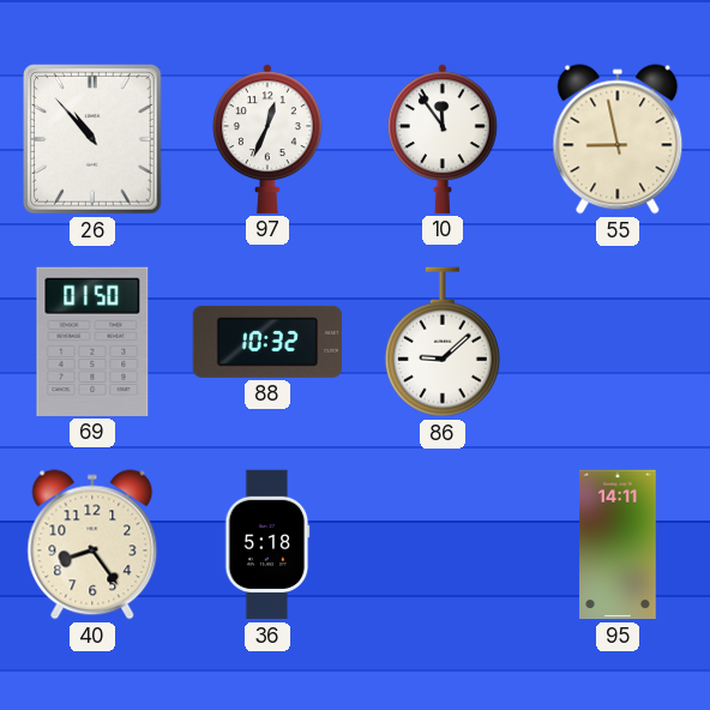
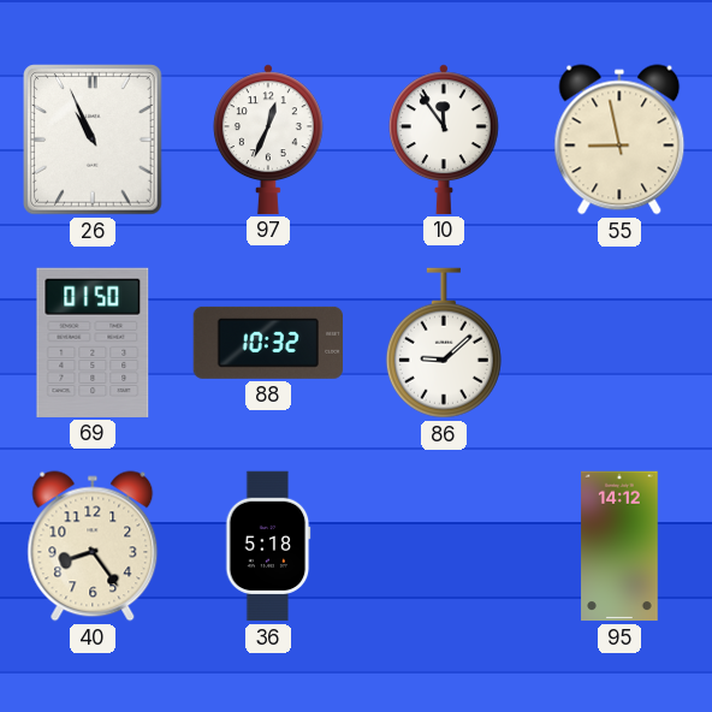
26: 10:53 -> 10:56
95: 14:11 -> 14:12
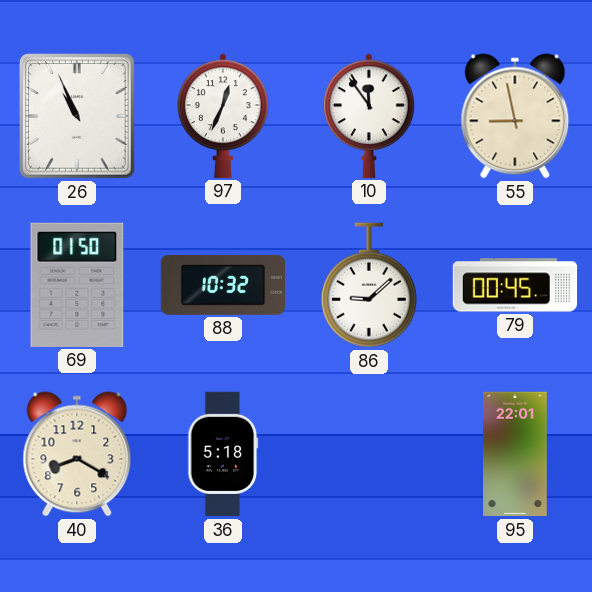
79: none -> 00:45
40: 8:24 -> 8:20
95: 14:12 -> 22:01
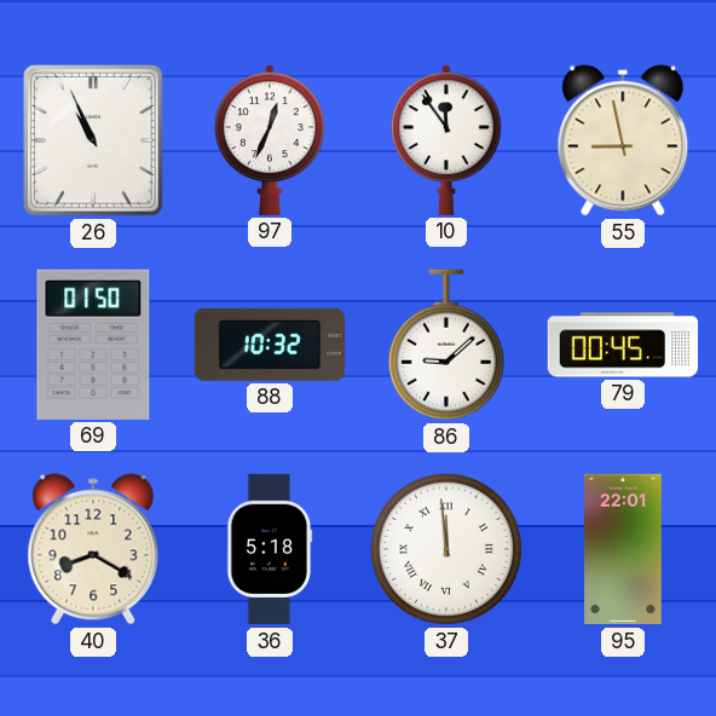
37: none -> 11:59
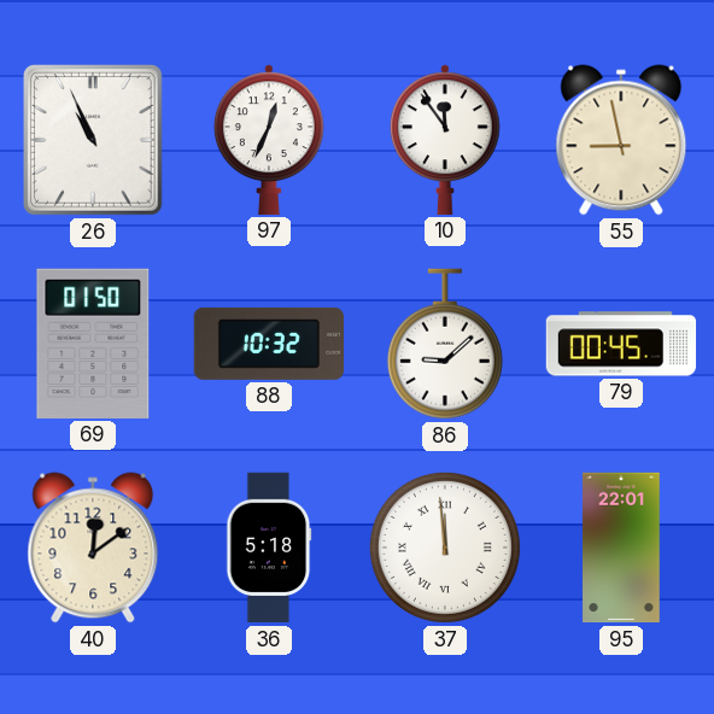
40: 8:20 -> 12:09
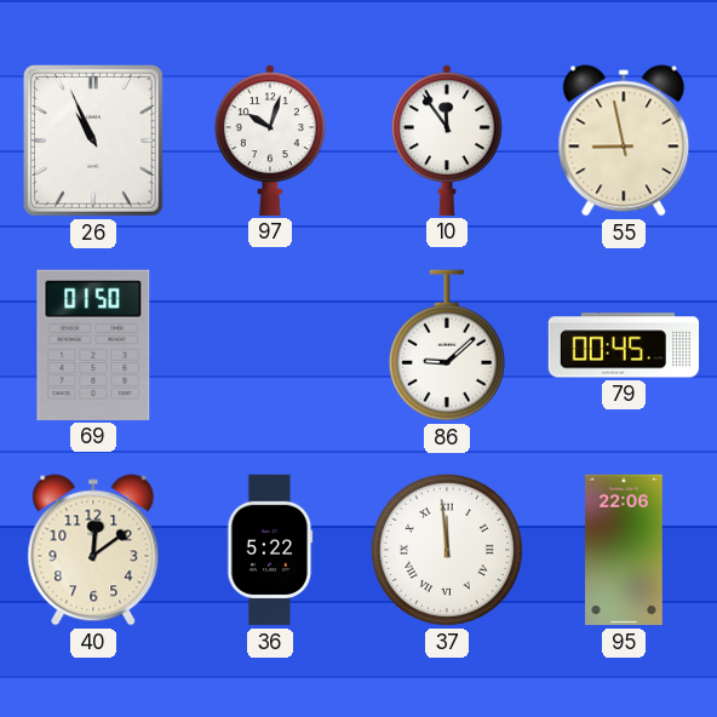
97: 12:34 -> 10:03
88: 10:32 -> none
36: 5:18 -> 5:22
95: 22:01 -> 22:06
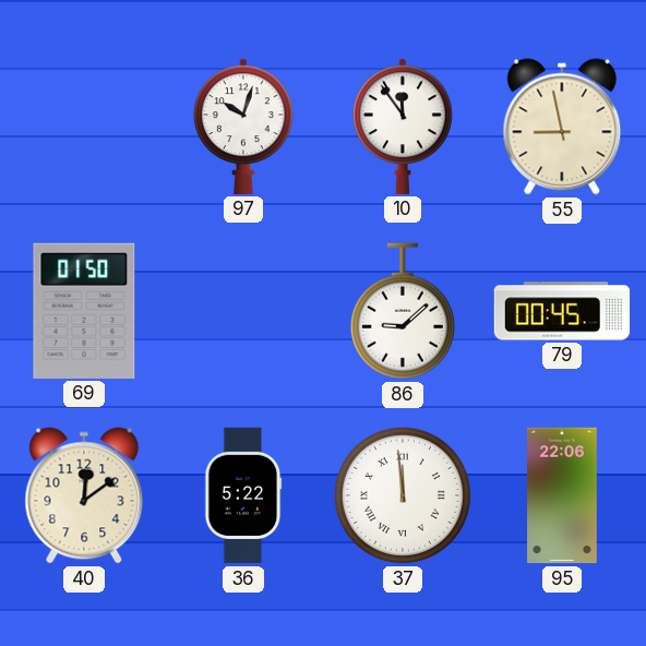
26: 10:56 -> none
